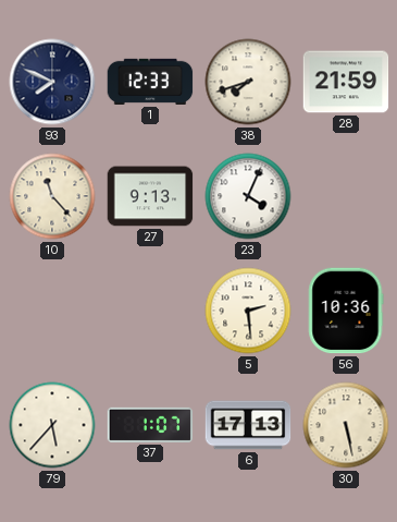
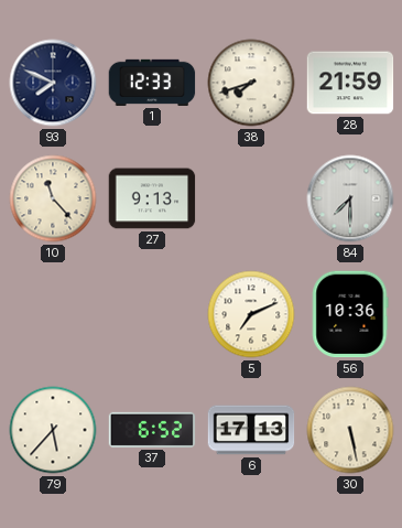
23: 4:04 -> none
84: none -> 7:30
5: 2:29 -> 7:11
37: 1:07 -> 6:52
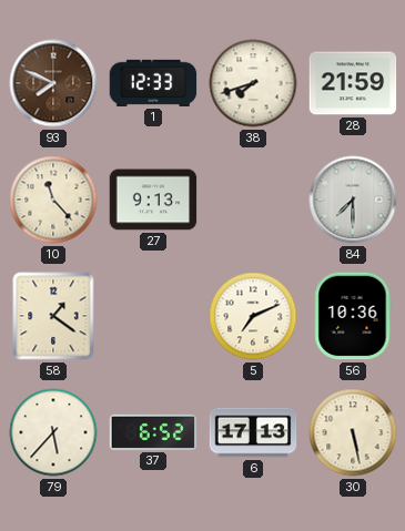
93 dial: navy -> brown
58: none -> 1:21
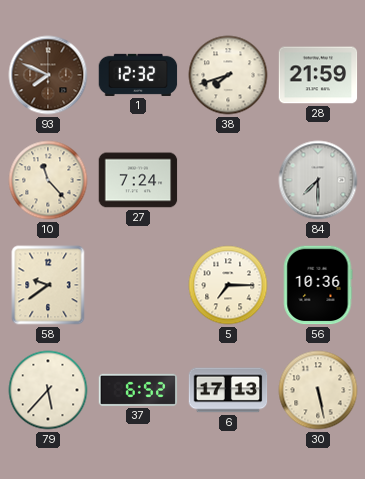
1: 12:33 -> 12:32
27: 9:13 -> 7:24
58: 1:21 -> 9:39
5: 7:11 -> 7:15
